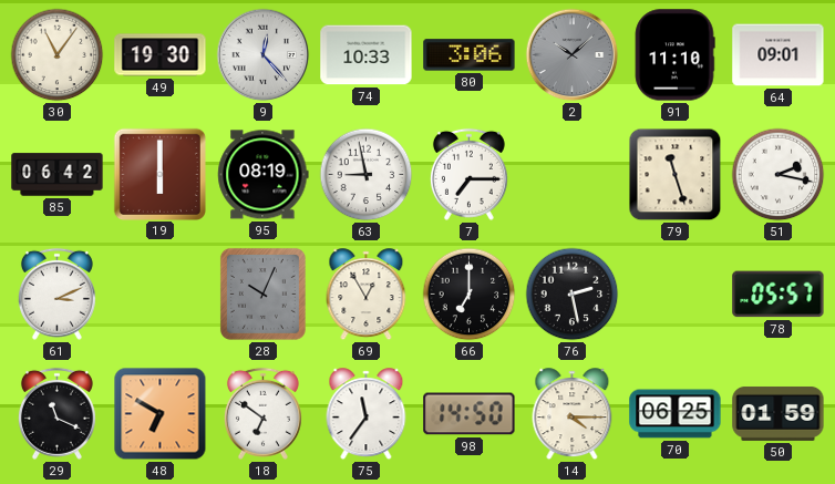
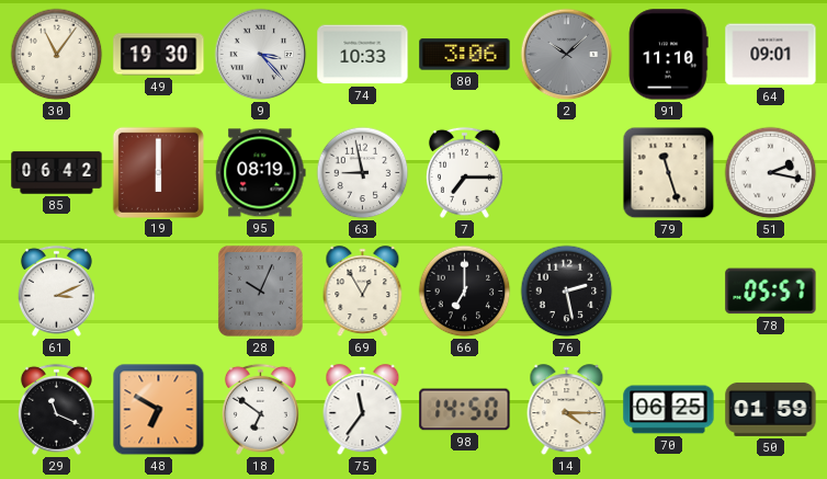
9: 12:23 -> 3:23
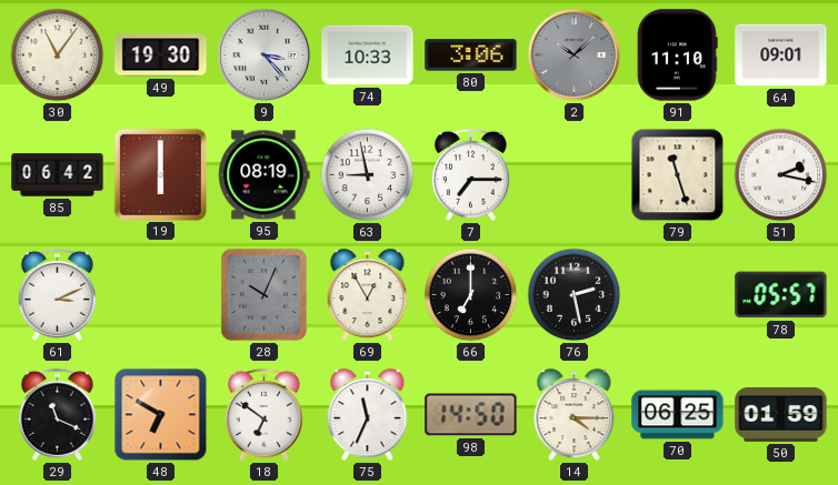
75: 11:36 -> 11:34
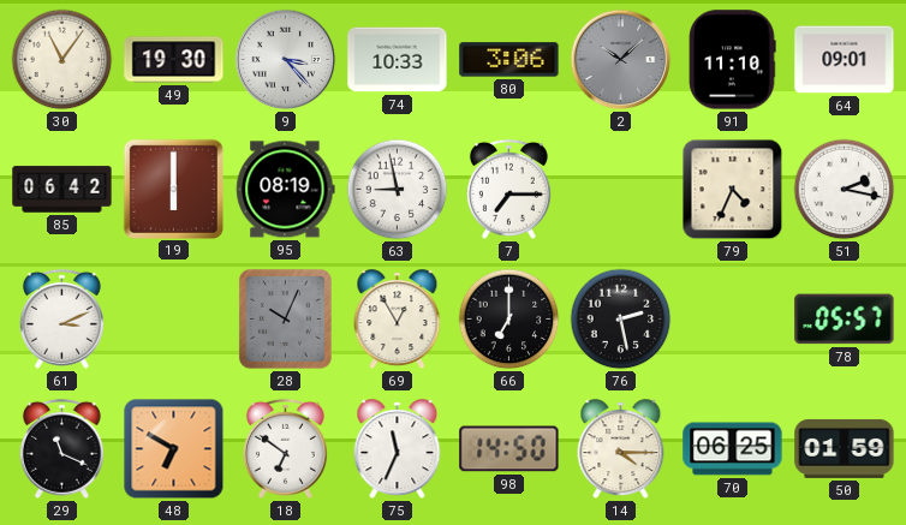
79: 11:27 -> 4:34
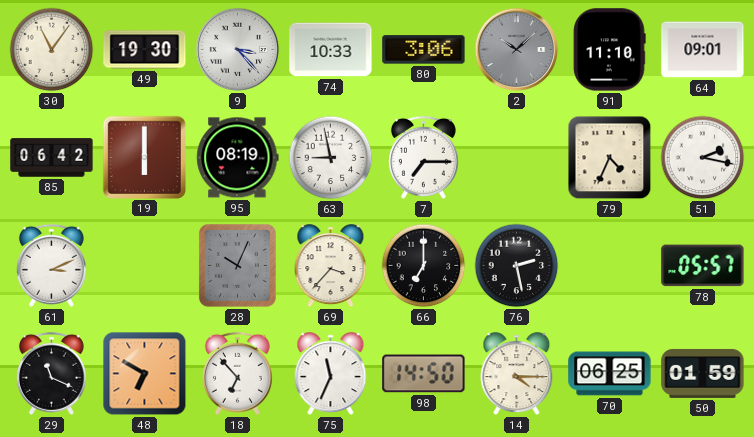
69: 12:55 -> 3:37
18: 6:51 -> 6:53
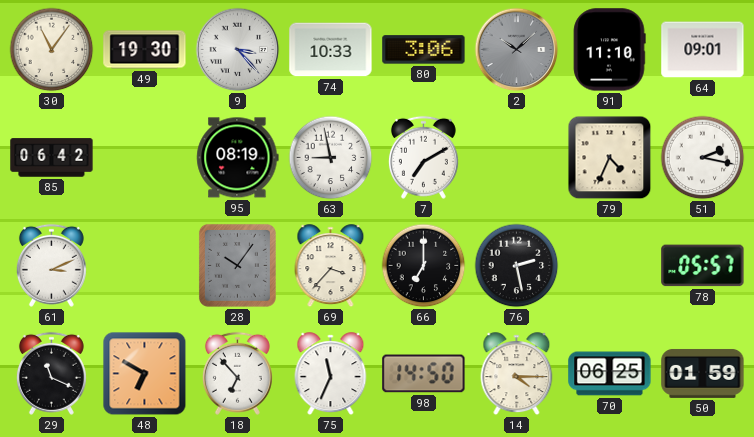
19: 6:00 -> none
7: 7:15 -> 7:10
28: 10:04 -> 10:06
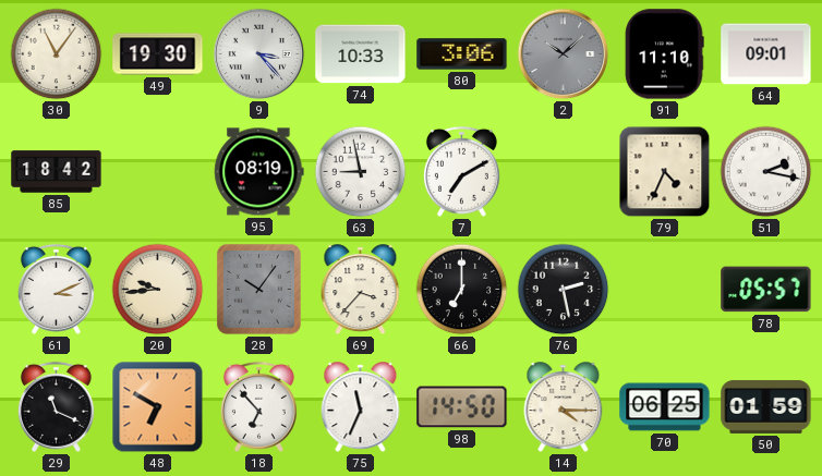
85: 06:42 -> 18:42
20: none -> 9:44
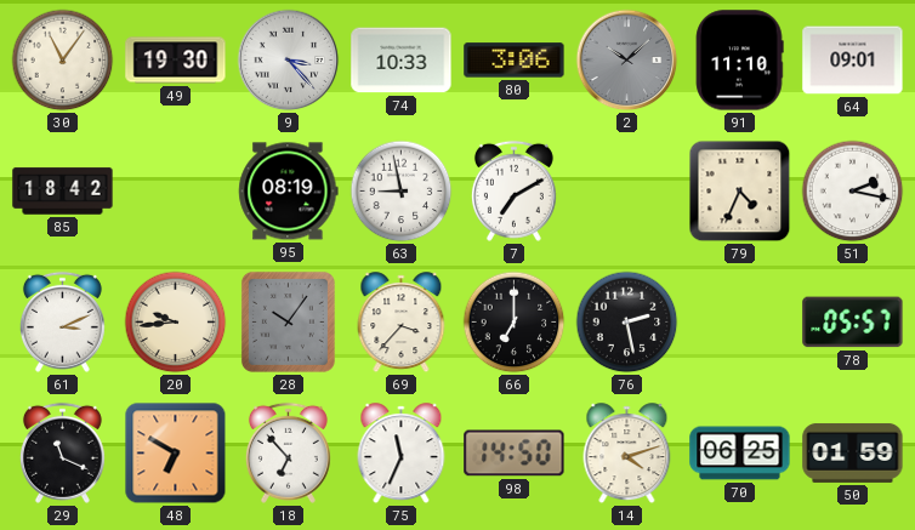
14: 4:15 -> 4:12
